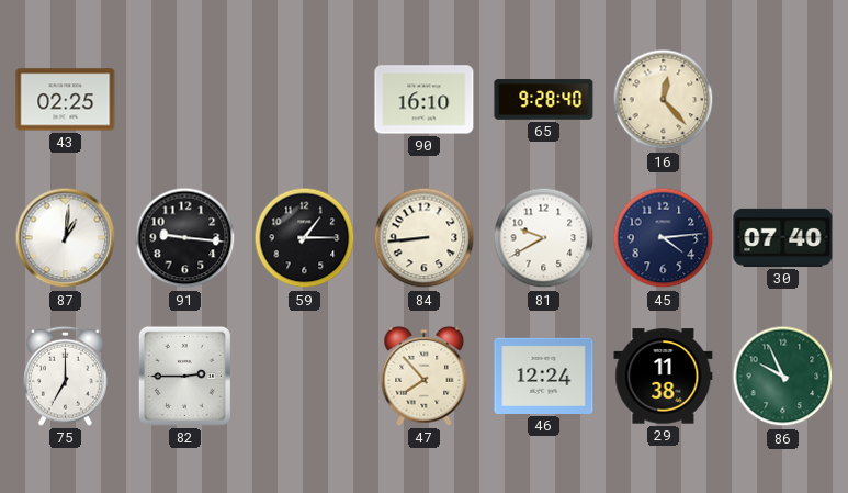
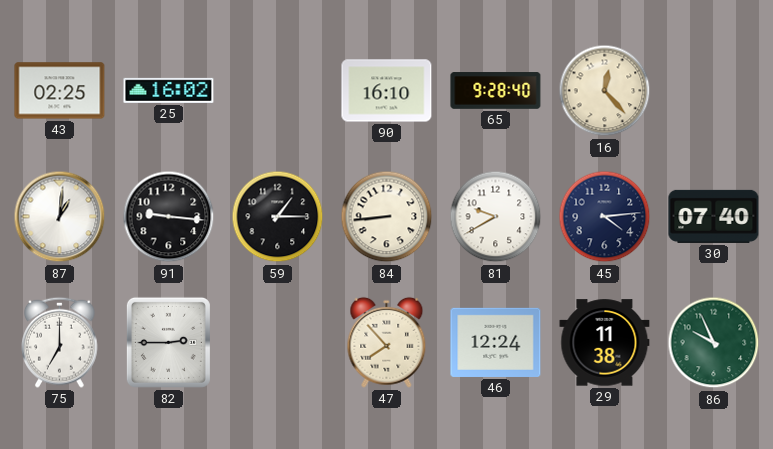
25: none -> 16:02
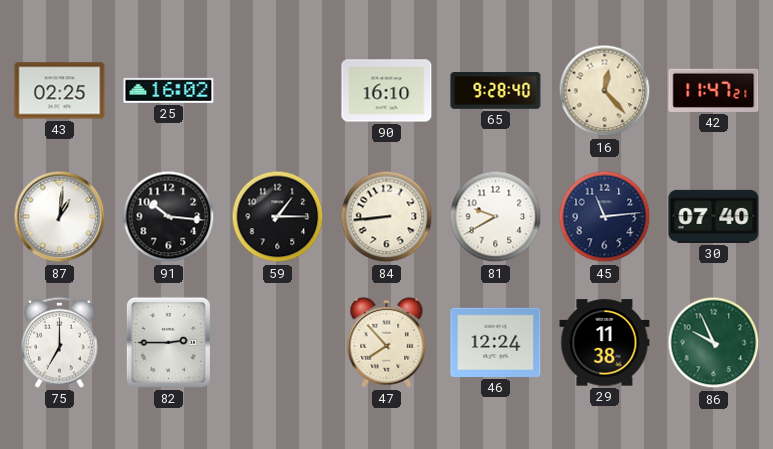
42: none -> 11:47
91: 9:16 -> 10:16
45: 4:14 -> 11:14
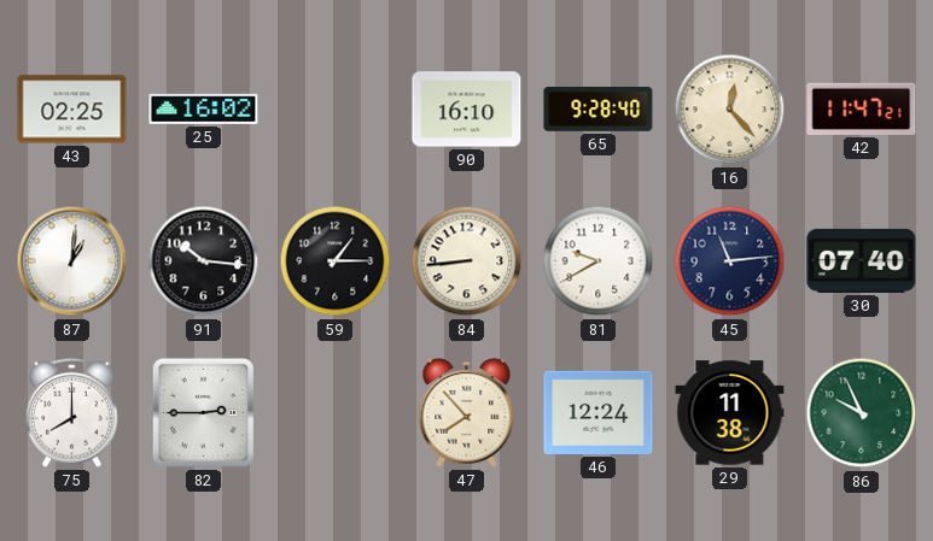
75: 7:00 -> 8:00
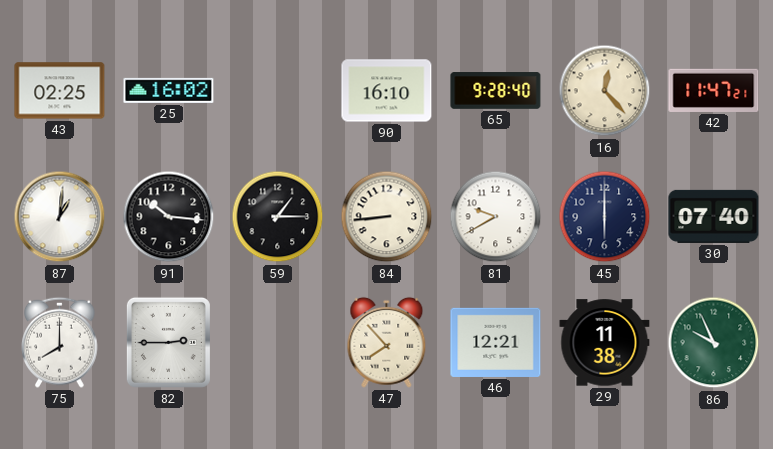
45: 11:14 -> 6:00
46: 12:24 -> 12:21
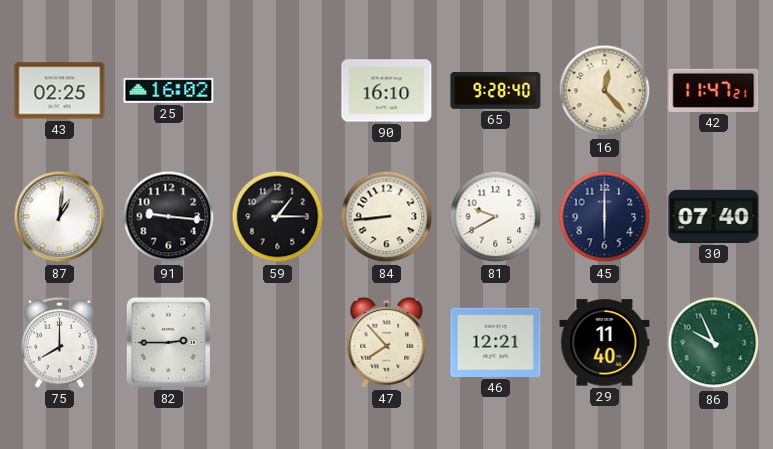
91: 10:16 -> 9:16
29: 11:38 -> 11:40
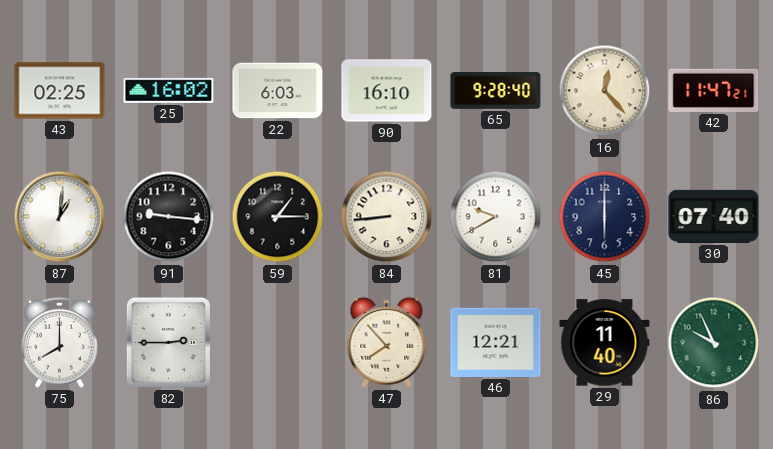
22: none -> 6:03
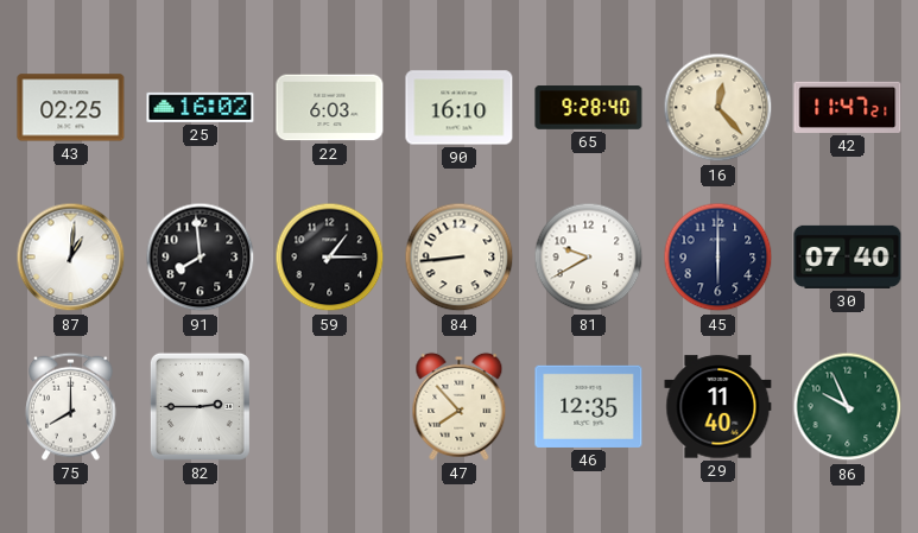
91: 9:16 -> 7:59
46: 12:21 -> 12:35
